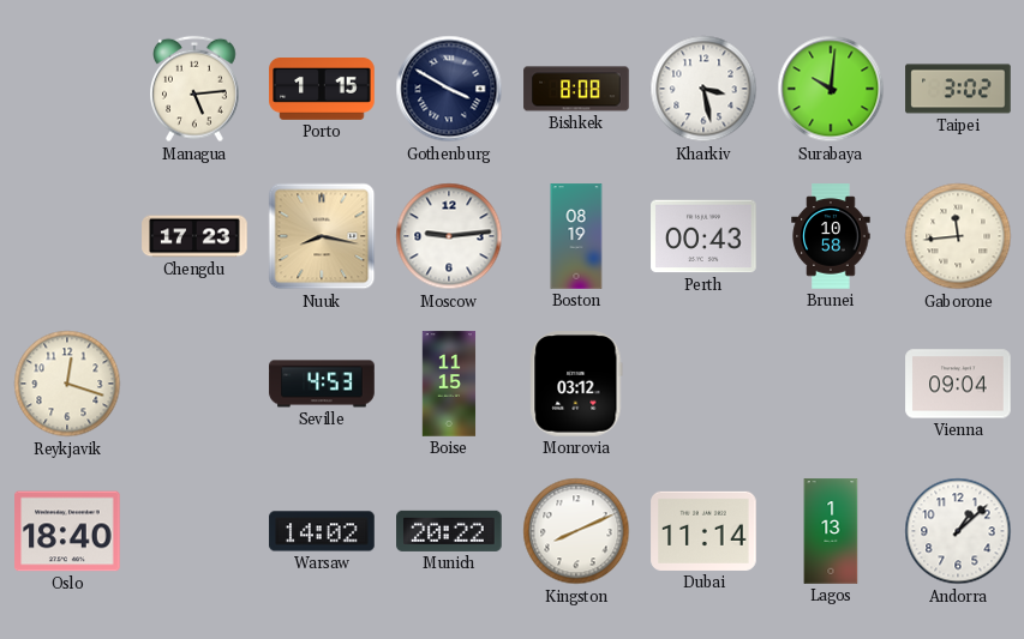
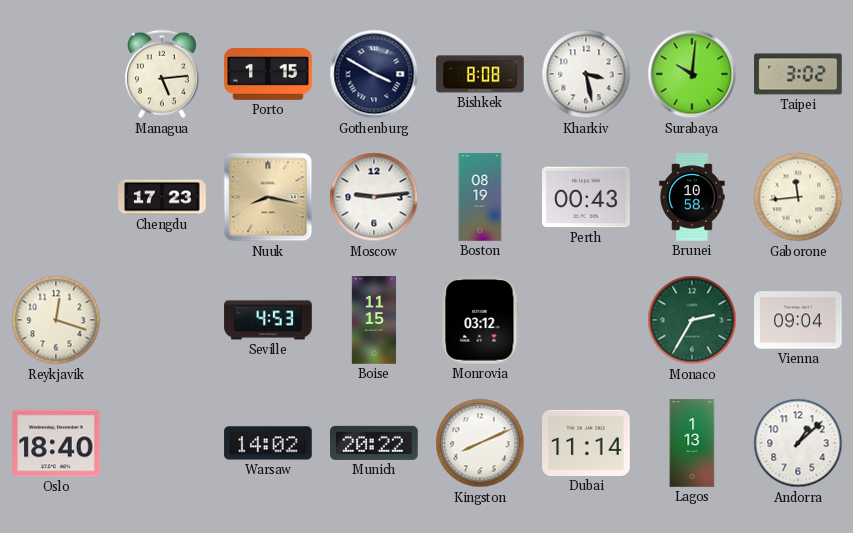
Monaco: none -> 2:35
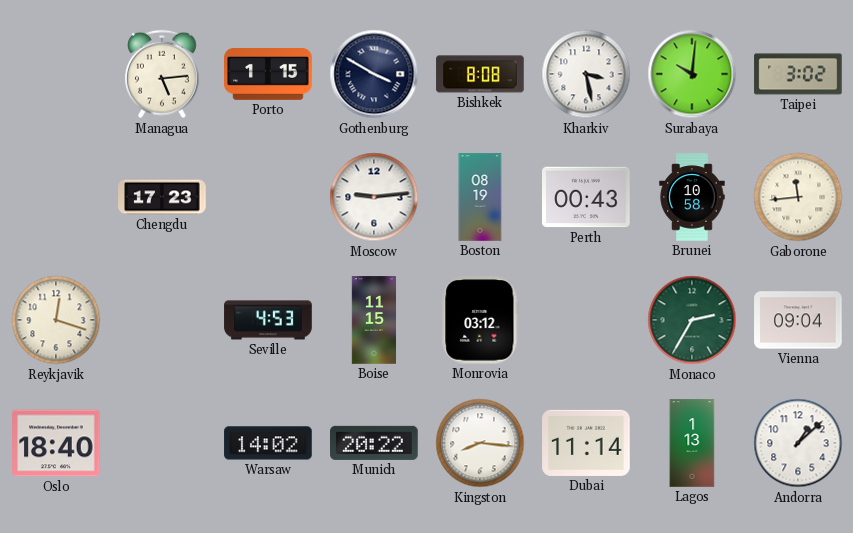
Nuuk: 8:17 -> none
Kingston: 8:11 -> 8:16
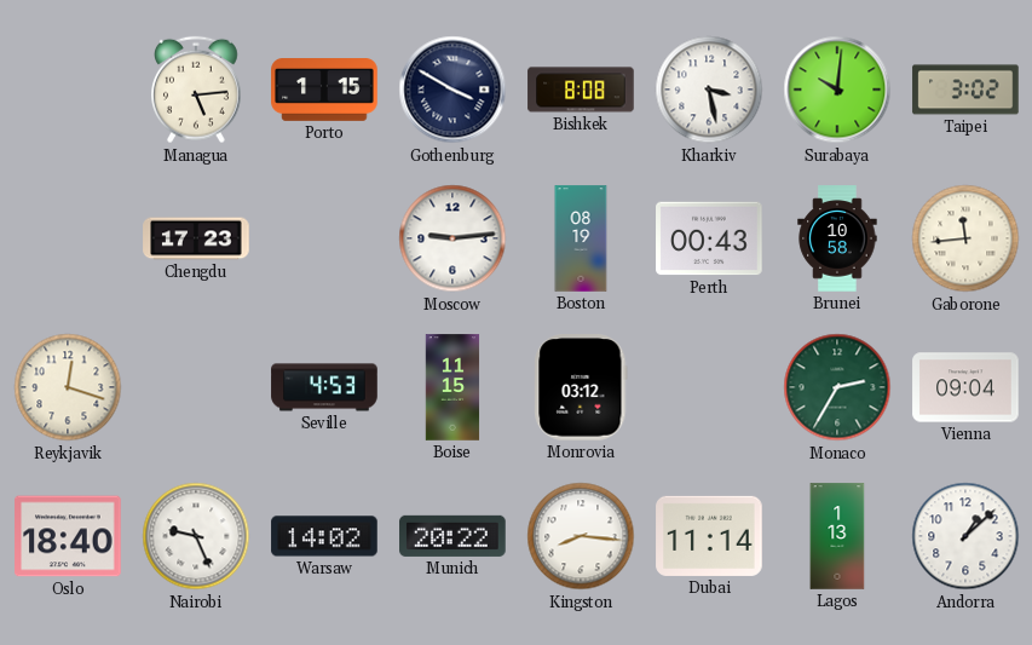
Nairobi: none -> 9:26
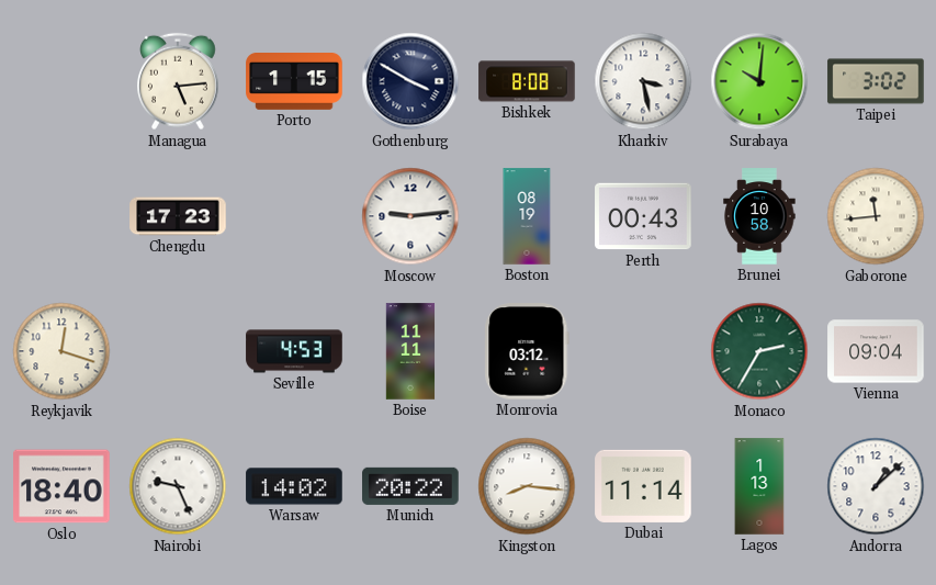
Boise: 11:15 -> 11:11
